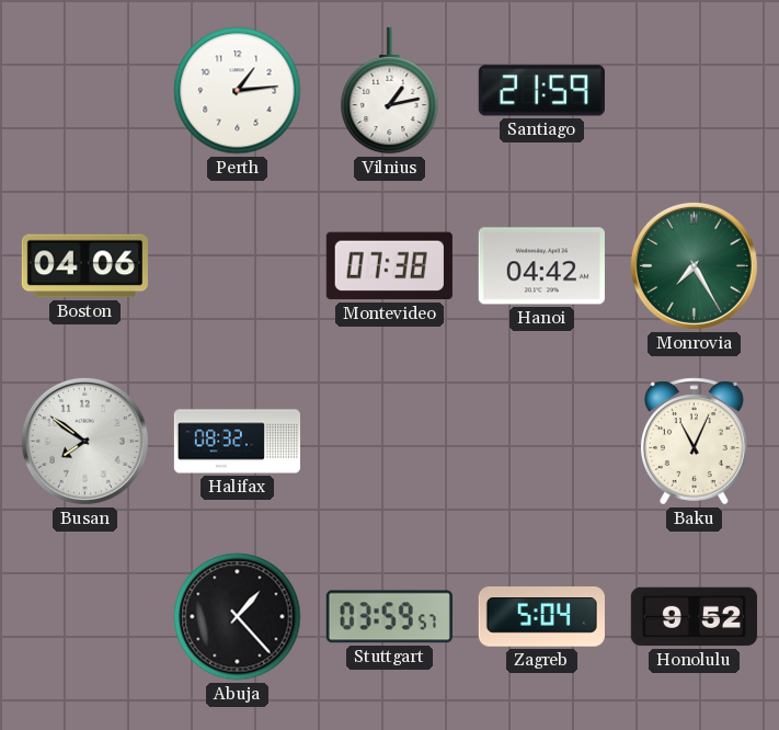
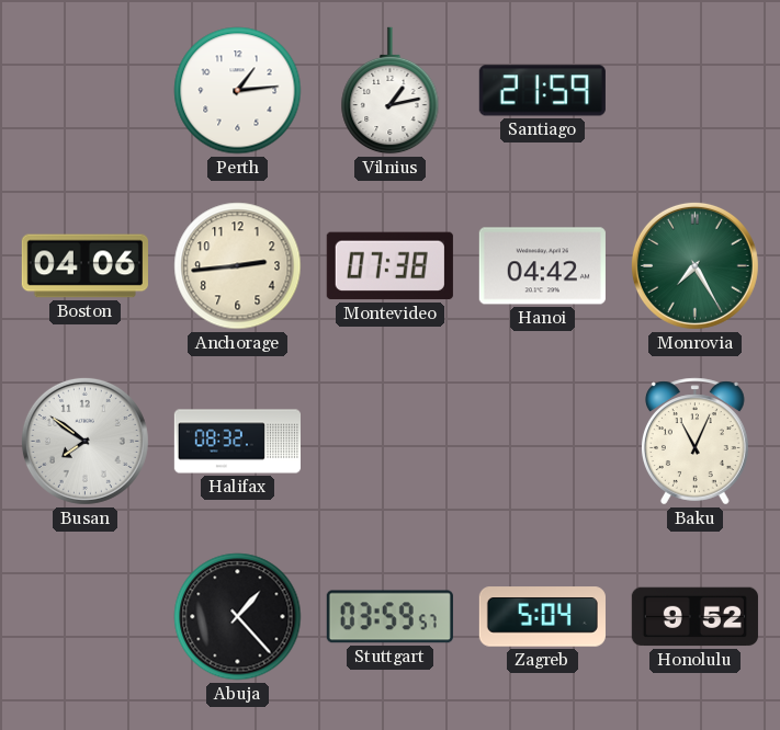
Anchorage: none -> 2:44
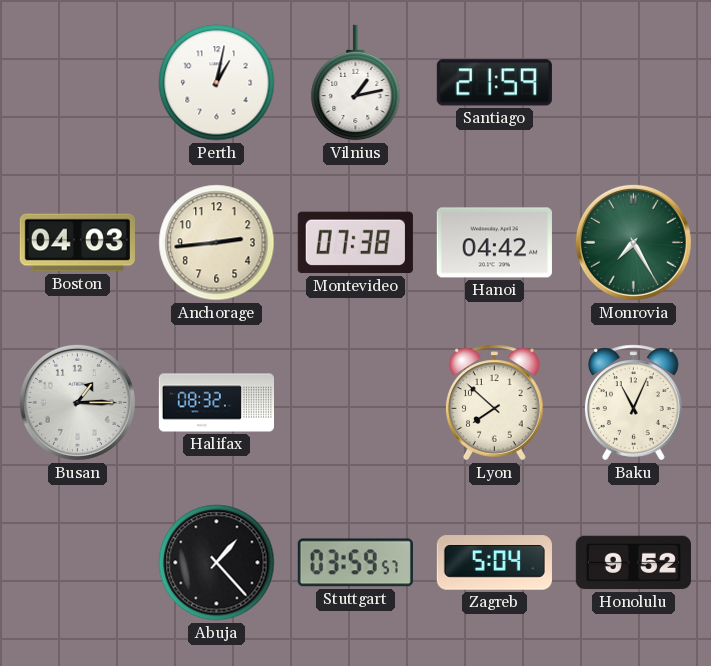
Perth: 1:14 -> 1:02
Boston: 04:06 -> 04:03
Busan: 7:51 -> 1:15
Lyon: none -> 7:52
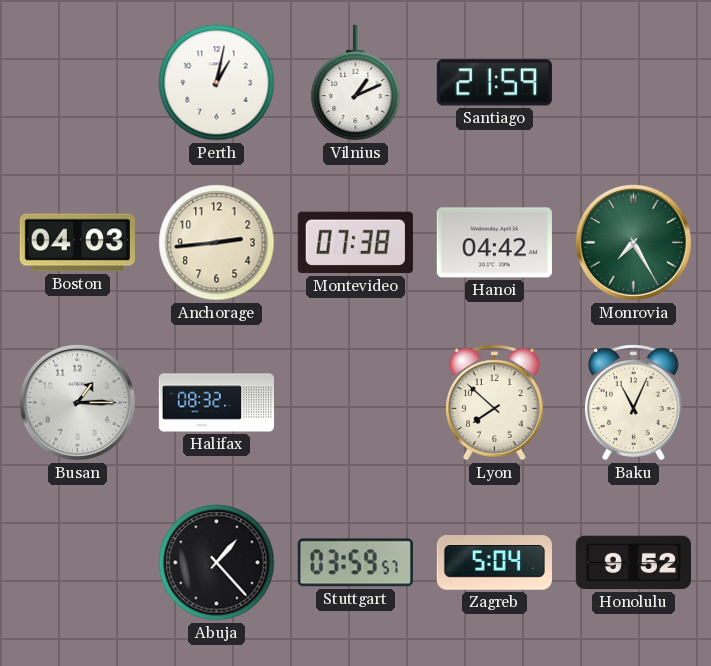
Vilnius: 1:13 -> 1:11
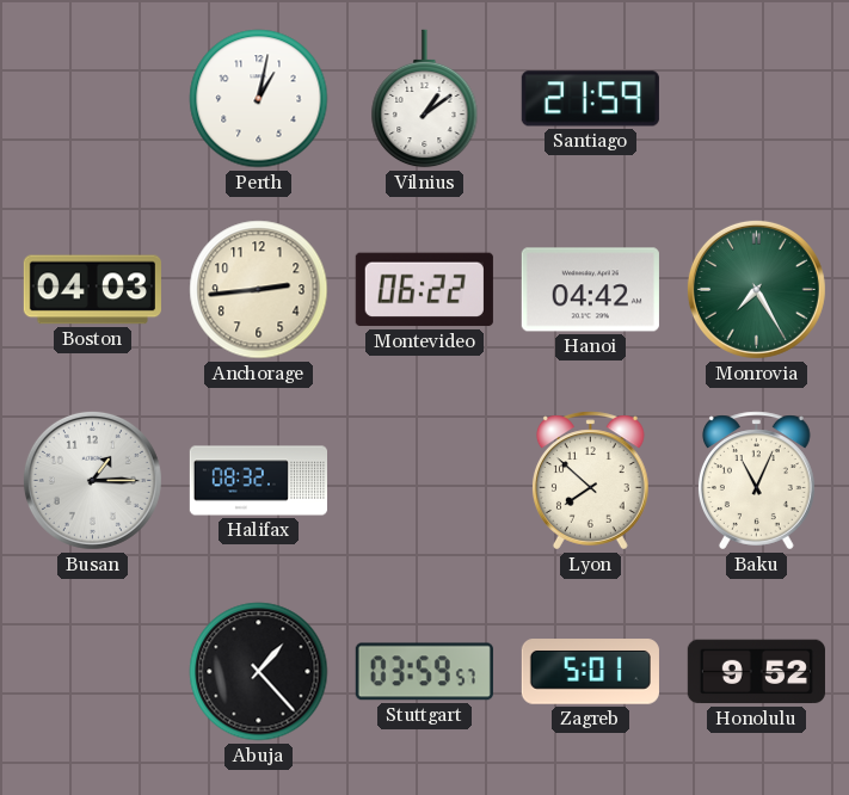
Vilnius: 1:11 -> 1:09
Montevideo: 07:38 -> 06:22
Zagreb: 5:04 -> 5:01
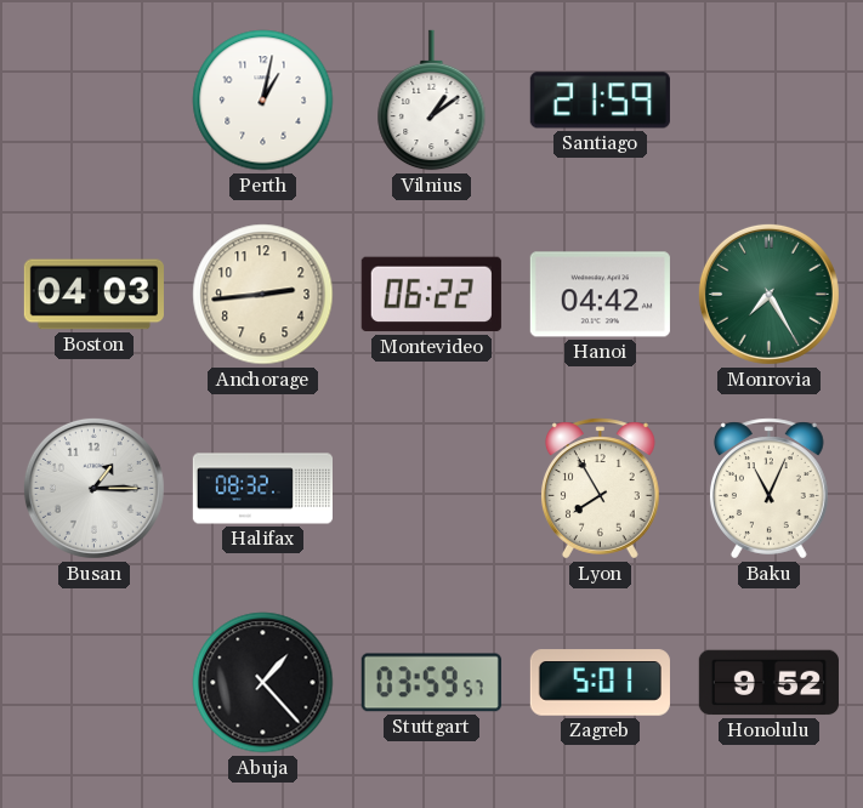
Lyon: 7:52 -> 7:55
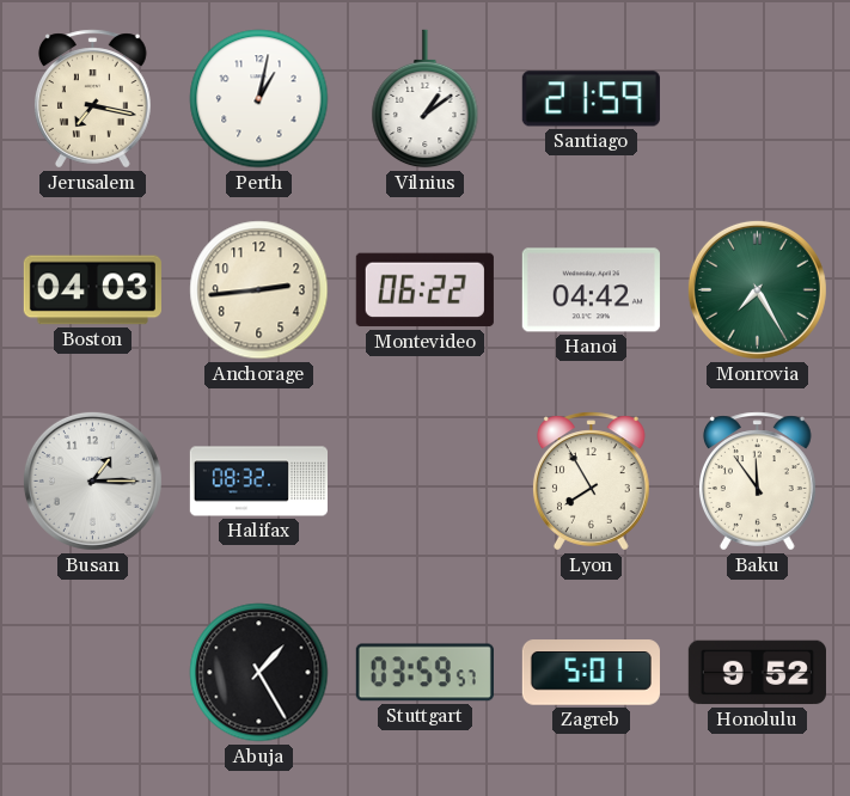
Jerusalem: none -> 7:17
Baku: 11:04 -> 11:54
Abuja: 1:23 -> 1:25
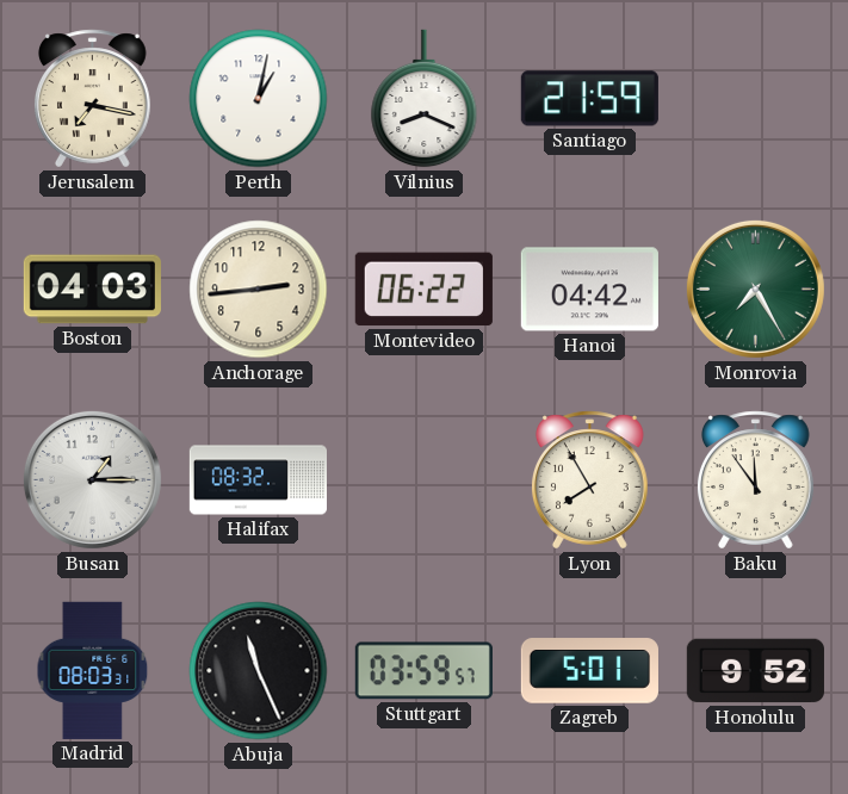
Vilnius: 1:09 -> 8:19
Madrid: none -> 08:03
Abuja: 1:25 -> 11:26
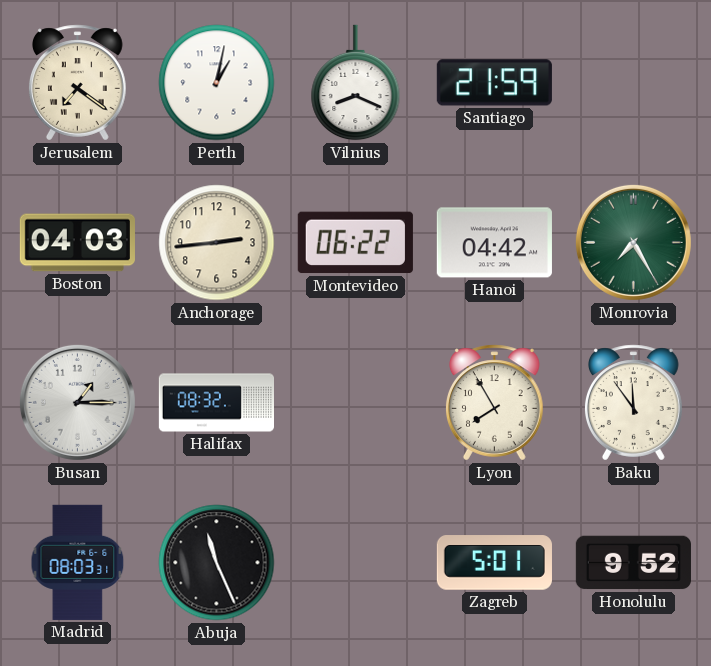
Jerusalem: 7:17 -> 7:21
Stuttgart: 03:59 -> none
